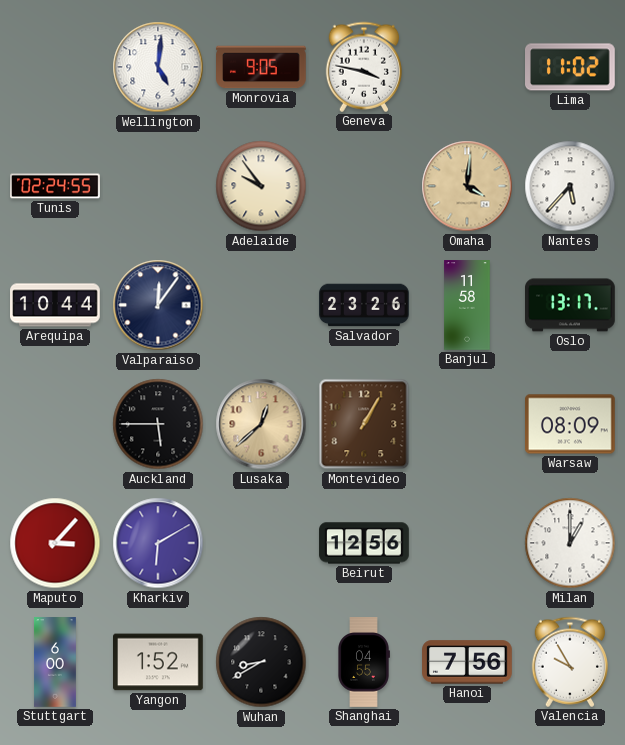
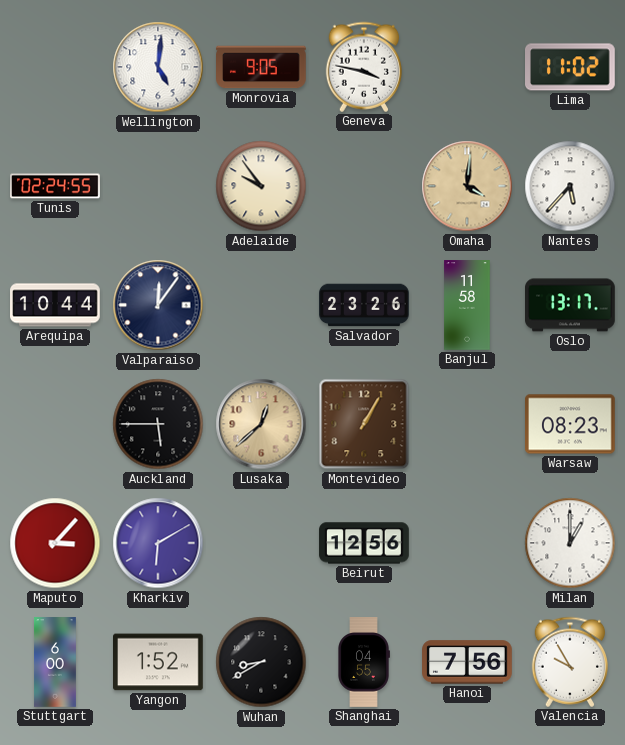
Warsaw: 08:09 -> 08:23
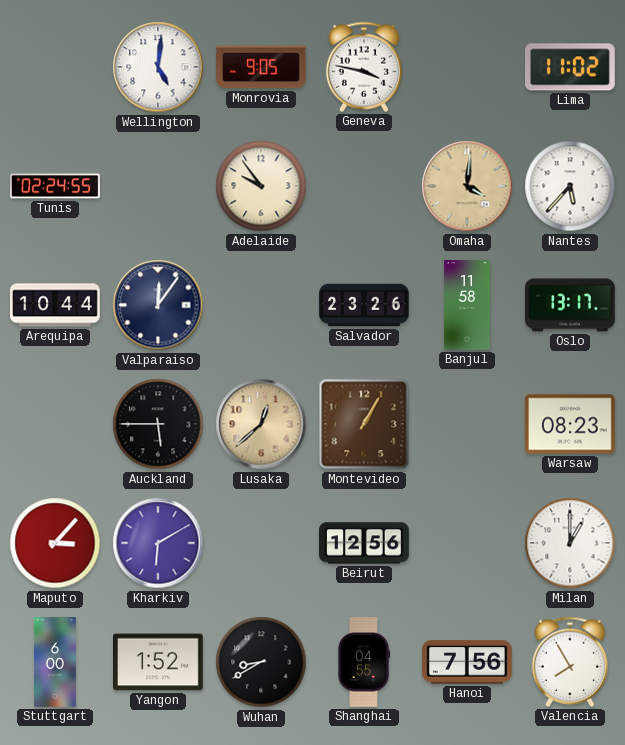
Valencia: 9:55 -> 7:55
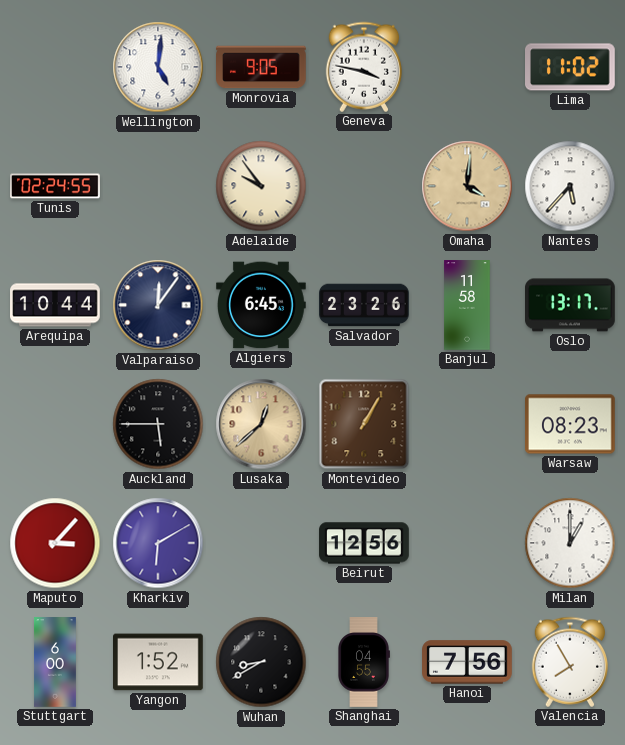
Algiers: none -> 6:45
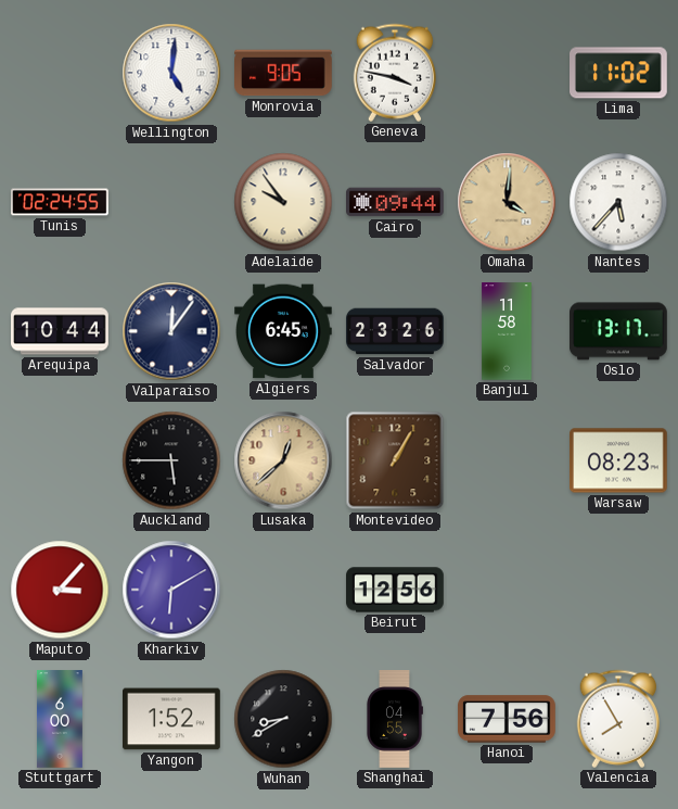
Cairo: none -> 09:44
Milan: 1:00 -> none
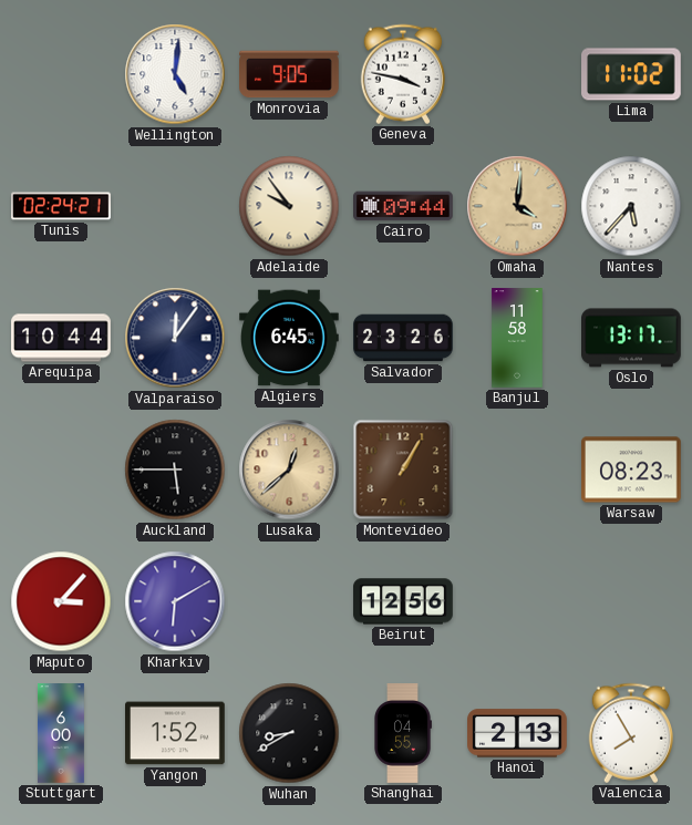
Tunis: 02:24:55 -> 02:24:21
Hanoi: 7:56 -> 2:13
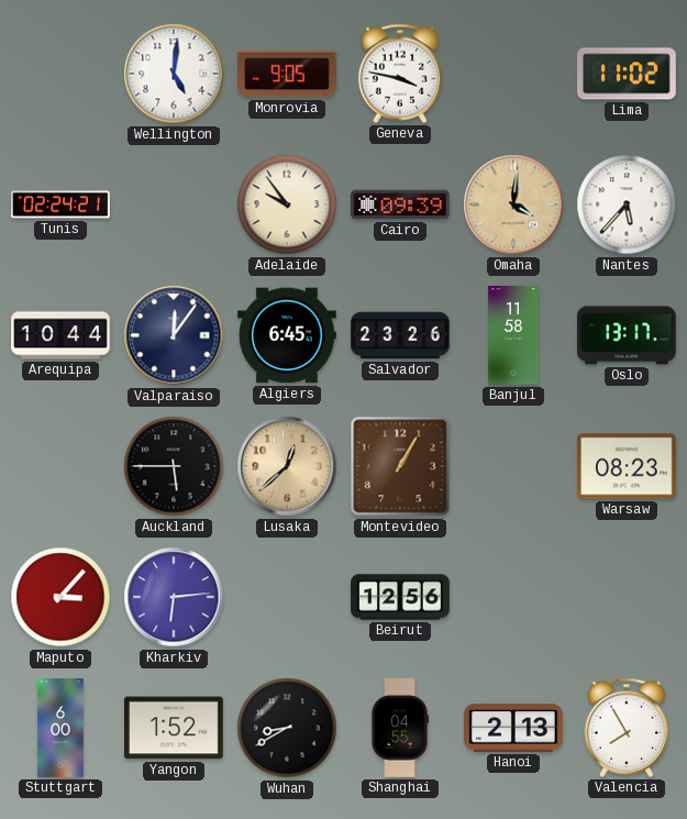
Cairo: 09:44 -> 09:39
Kharkiv: 6:10 -> 6:14
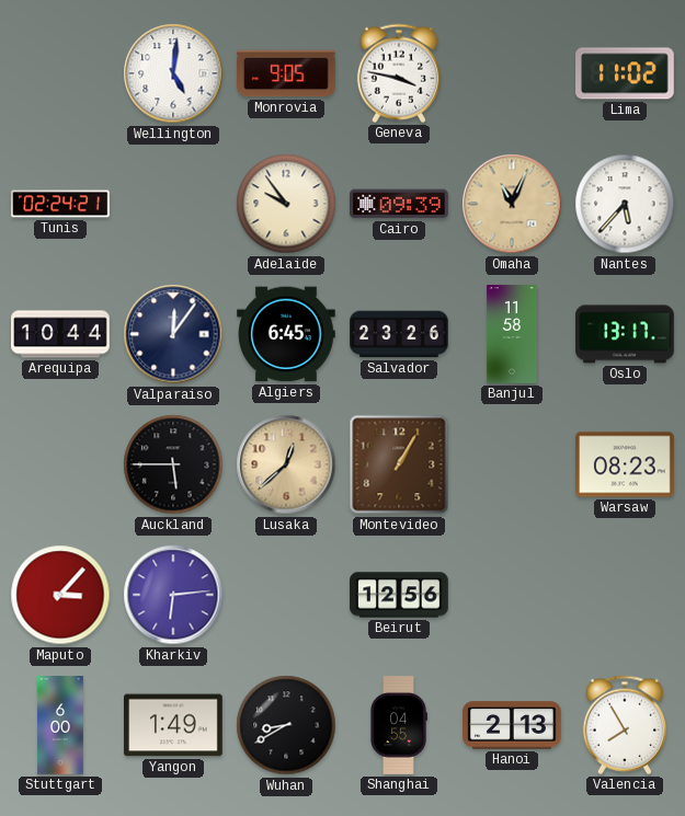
Omaha: 4:01 -> 11:04
Yangon: 1:52 -> 1:49
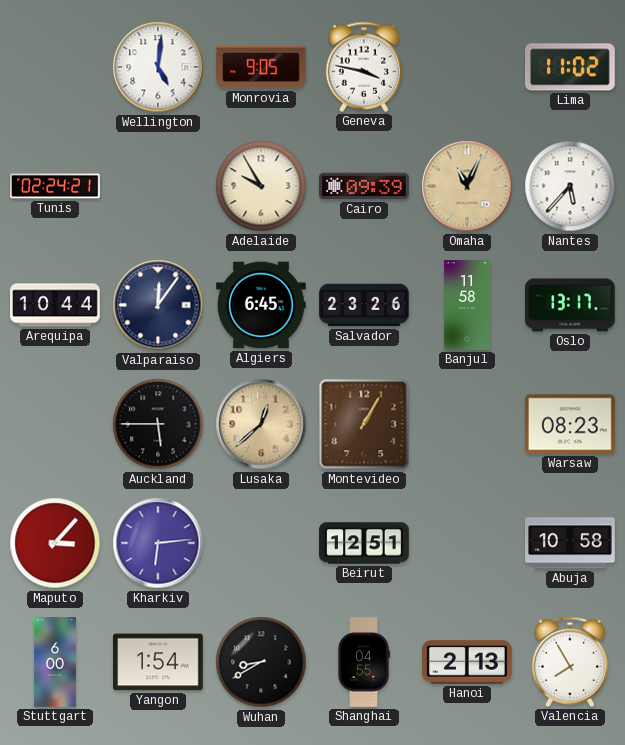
Adelaide: 9:54 -> 9:55
Beirut: 12:56 -> 12:51
Abuja: none -> 10:58
Yangon: 1:49 -> 1:54
